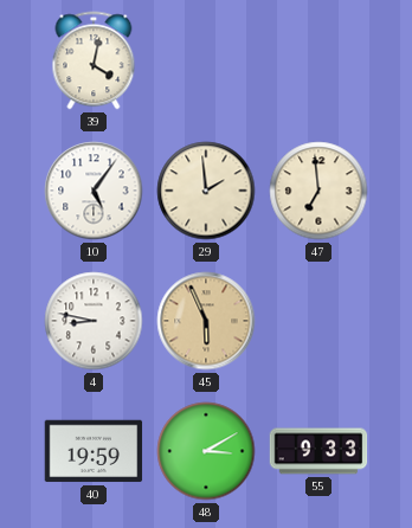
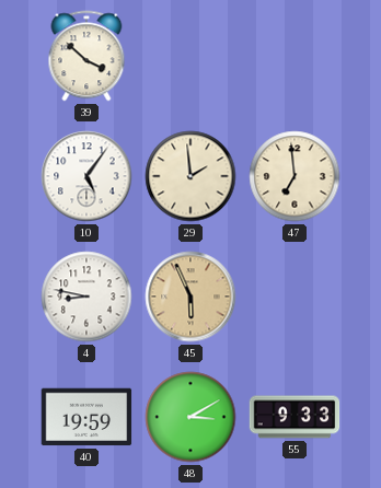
39: 4:02 -> 3:52
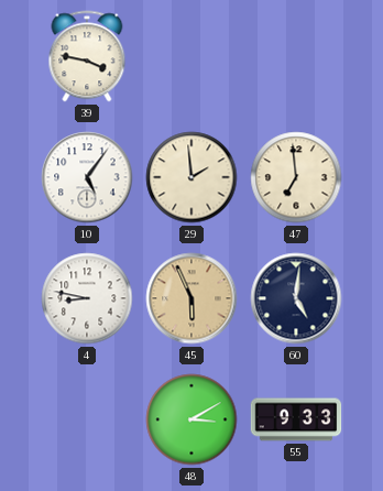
39: 3:52 -> 3:47
60: none -> 5:01
40: 19:59 -> none
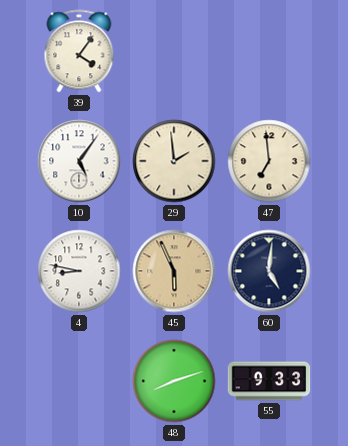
39: 3:47 -> 4:06
48: 3:10 -> 8:12
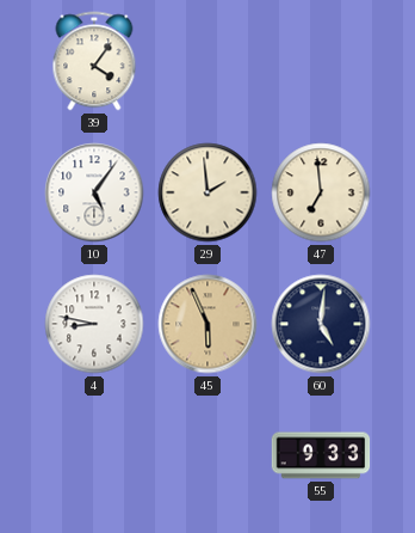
48: 8:12 -> none
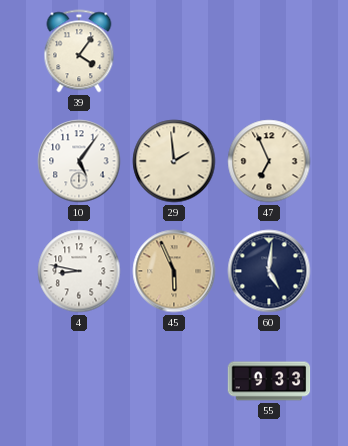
47: 6:59 -> 6:56
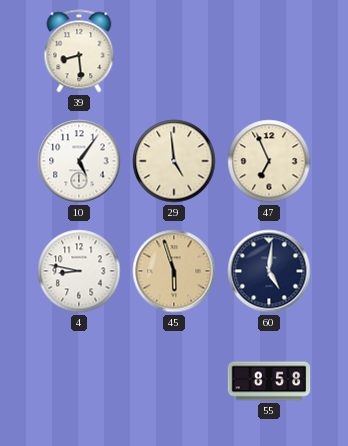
39: 4:06 -> 8:29
29: 1:59 -> 4:59
45: 5:56 -> 5:57
55: 9:33 -> 8:58
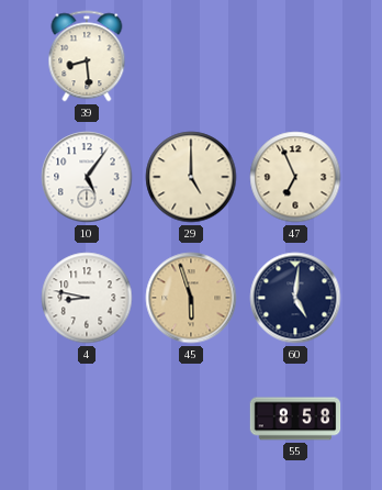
29: 4:59 -> 5:00
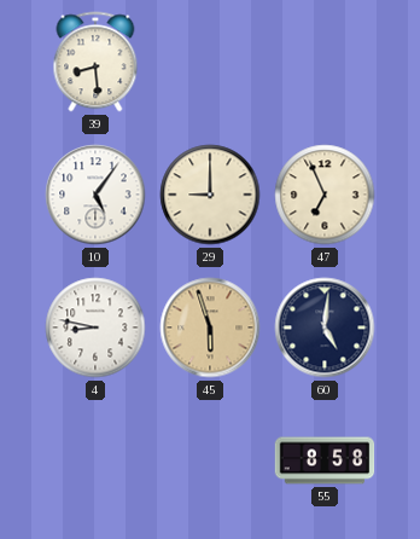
29: 5:00 -> 9:00
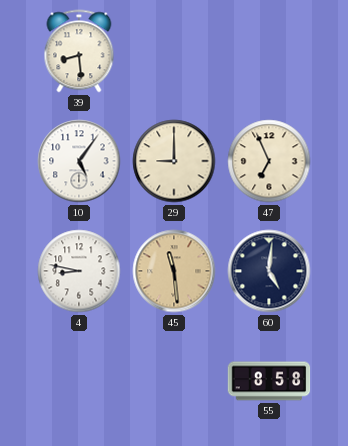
45: 5:57 -> 11:29
